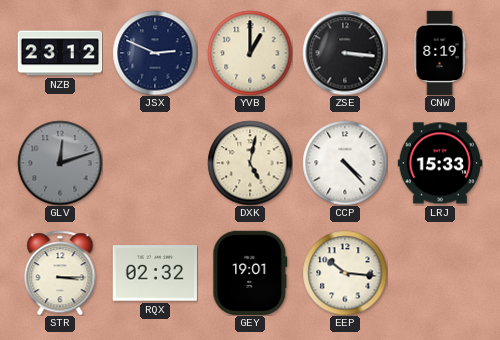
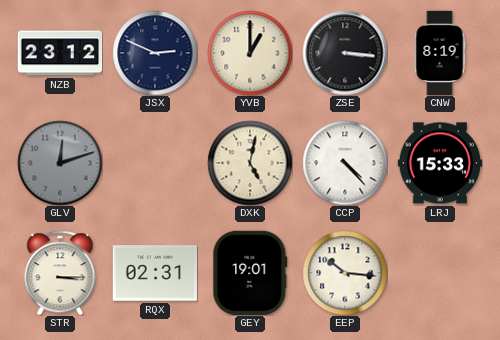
RQX: 02:32 -> 02:31
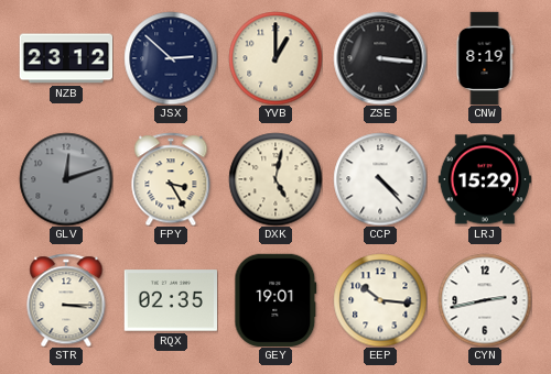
JSX: 2:49 -> 2:52
FPY: none -> 3:25
LRJ: 15:33 -> 15:29
RQX: 02:31 -> 02:35
CYN: none -> 2:43
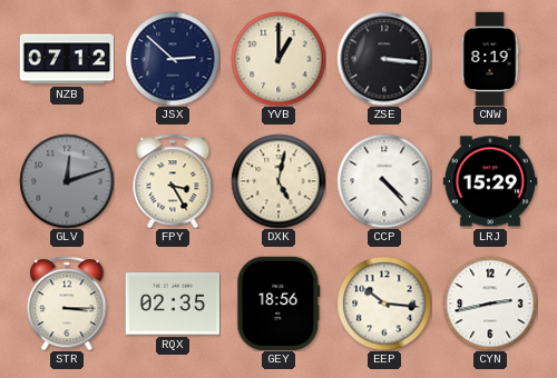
NZB: 23:12 -> 07:12
GEY: 19:01 -> 18:56
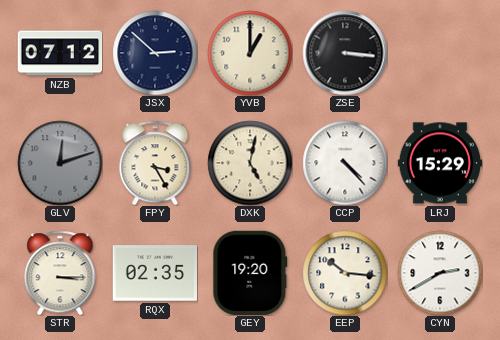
CNW: 8:19 -> none
GEY: 18:56 -> 19:20
CYN: 2:43 -> 2:40
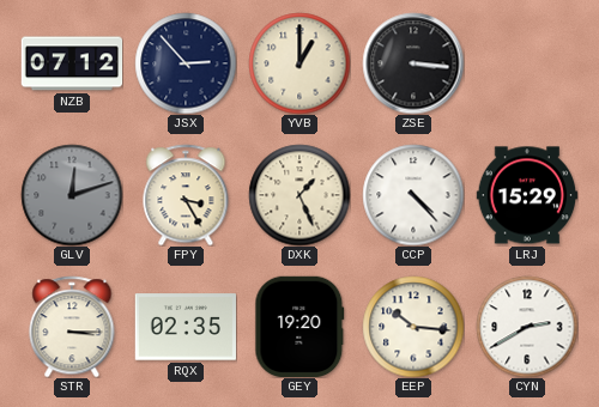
JSX: 2:52 -> 2:53
DXK: 5:02 -> 1:26
